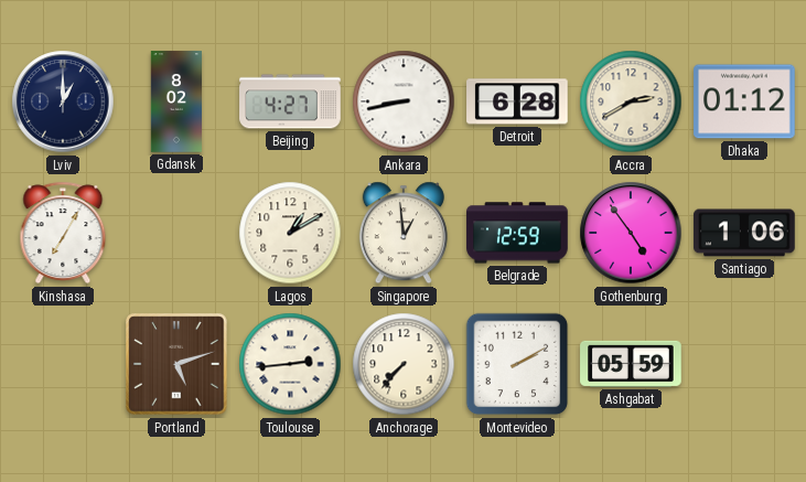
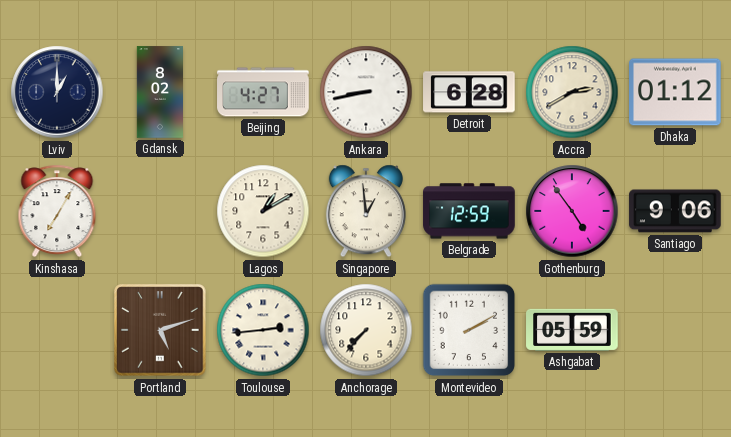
Santiago: 1:06 -> 9:06
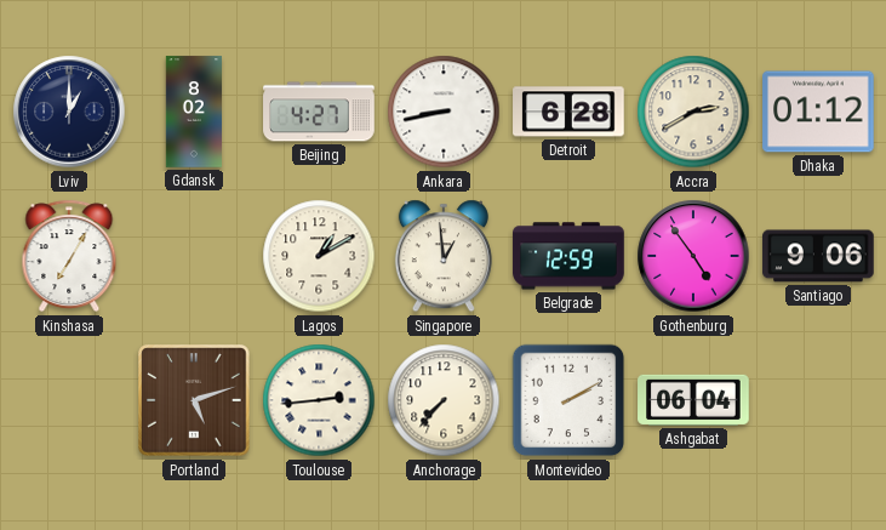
Ashgabat: 05:59 -> 06:04
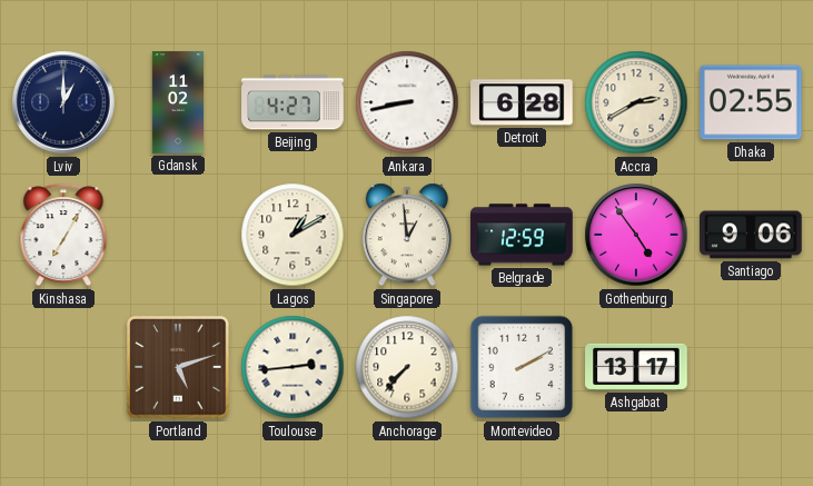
Gdansk: 8:02 -> 11:02
Dhaka: 01:12 -> 02:55
Ashgabat: 06:04 -> 13:17
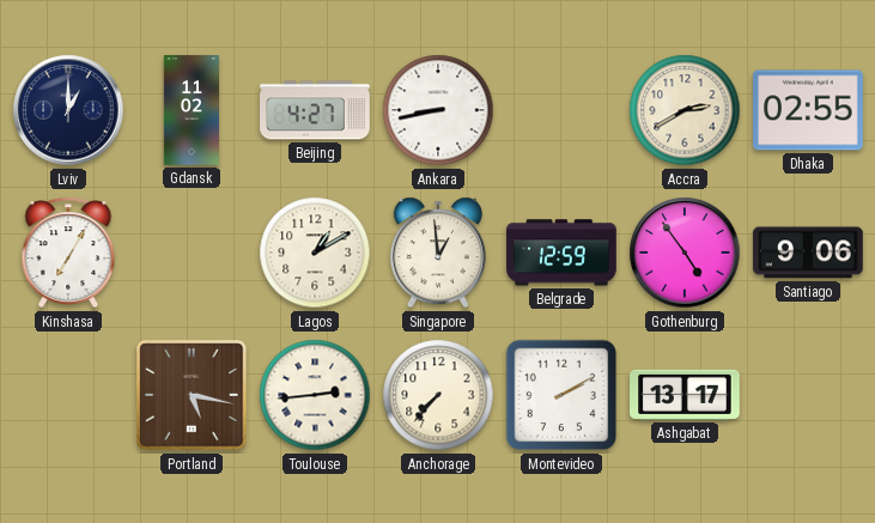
Detroit: 6:28 -> none
Portland: 5:12 -> 5:17
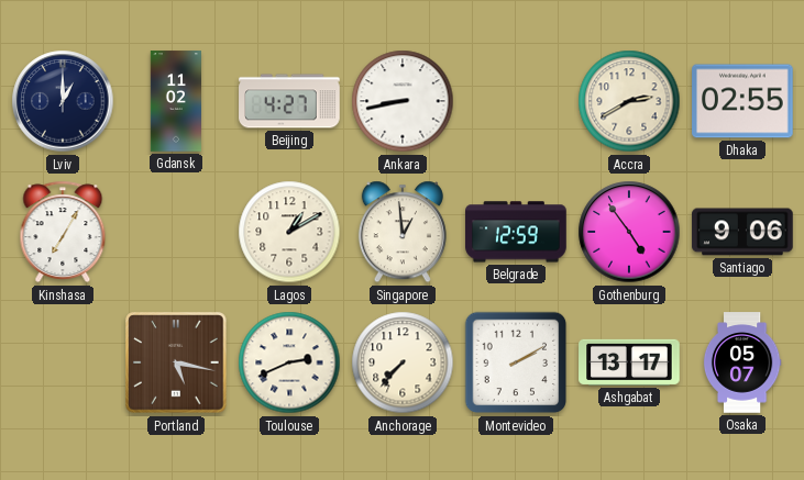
Toulouse: 2:44 -> 2:41
Osaka: none -> 05:07
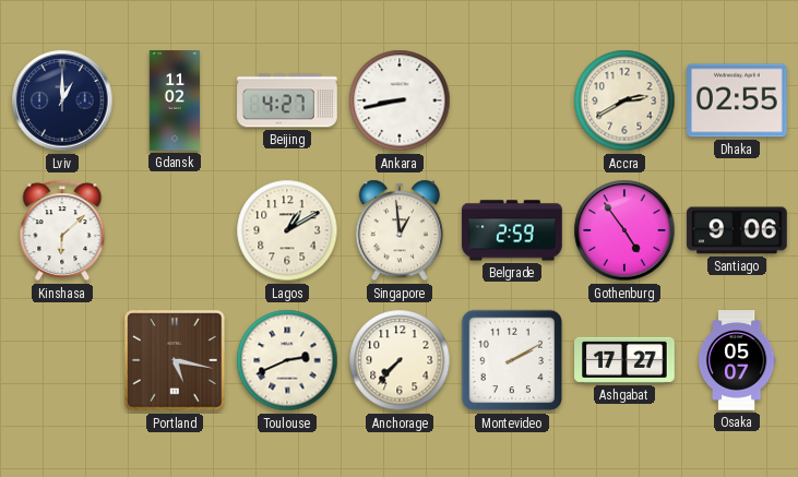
Kinshasa: 7:05 -> 6:08
Belgrade: 12:59 -> 2:59
Ashgabat: 13:17 -> 17:27
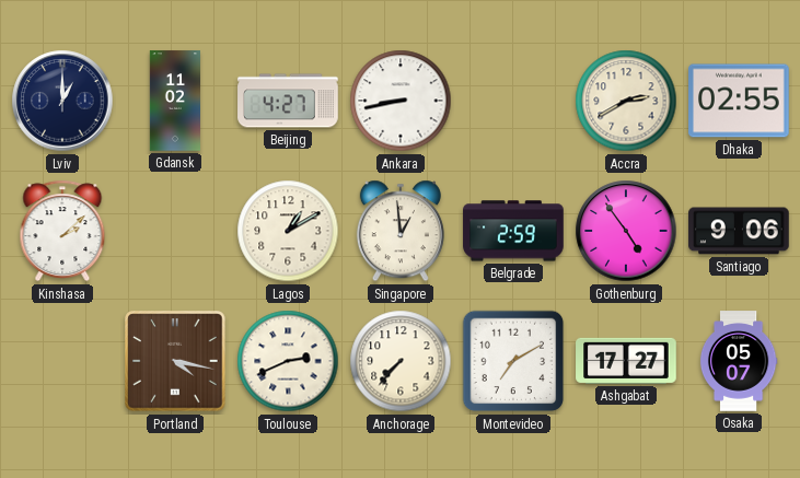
Kinshasa: 6:08 -> 2:08
Portland: 5:17 -> 4:17
Montevideo: 2:10 -> 7:10
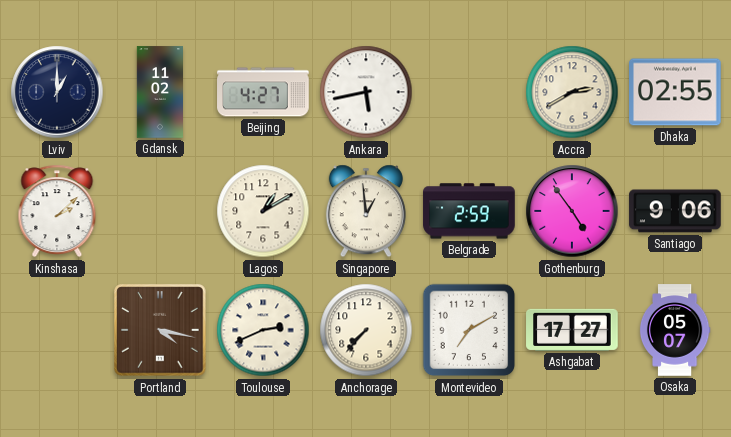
Ankara: 8:43 -> 5:43
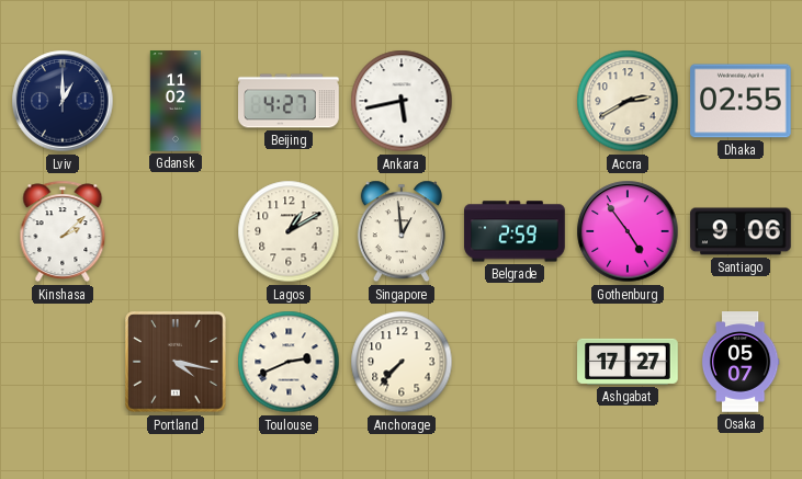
Montevideo: 7:10 -> none
